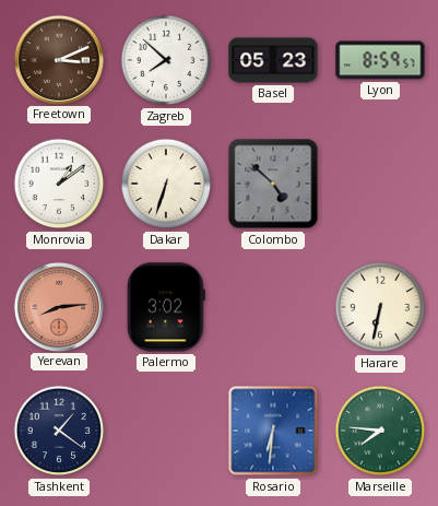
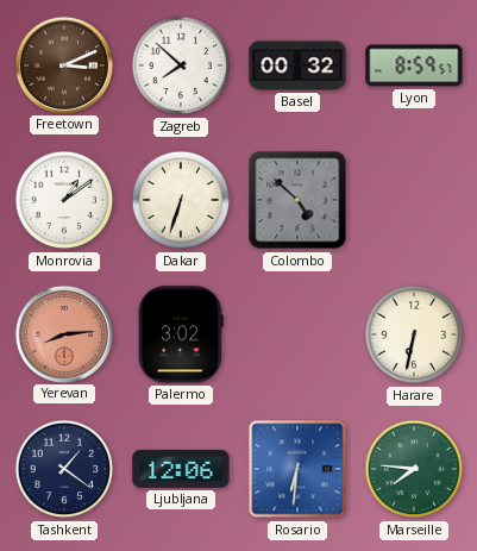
Basel: 05:23 -> 00:32
Ljubljana: none -> 12:06
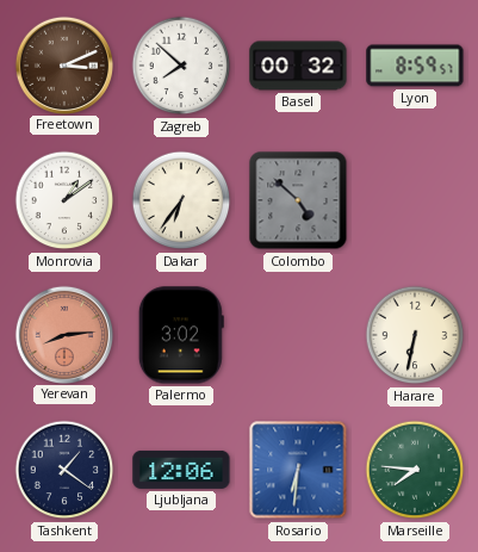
Dakar: 6:33 -> 6:36
